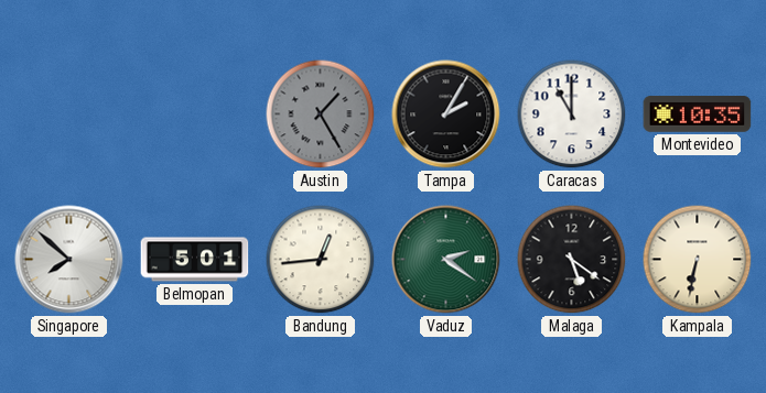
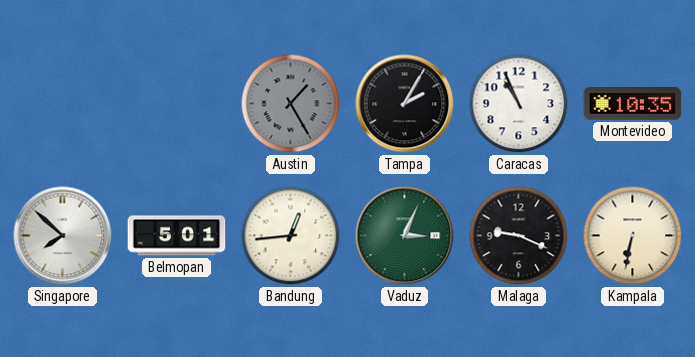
Caracas: 11:00 -> 10:56
Vaduz: 2:21 -> 3:04
Malaga: 5:21 -> 9:19
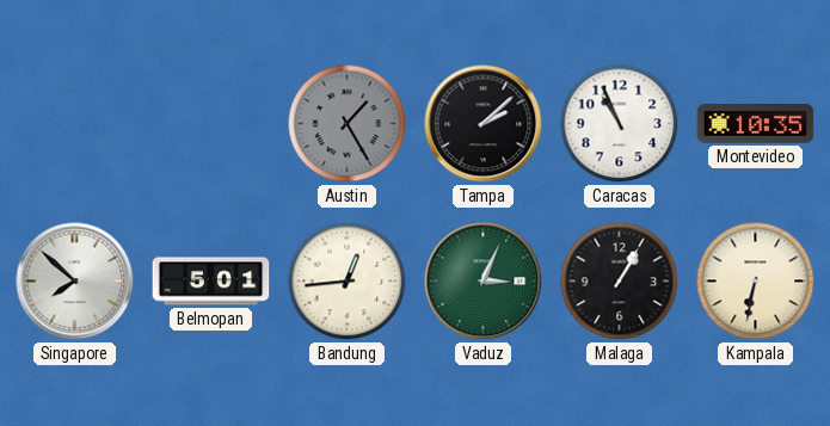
Tampa: 2:05 -> 2:08
Malaga: 9:19 -> 1:05
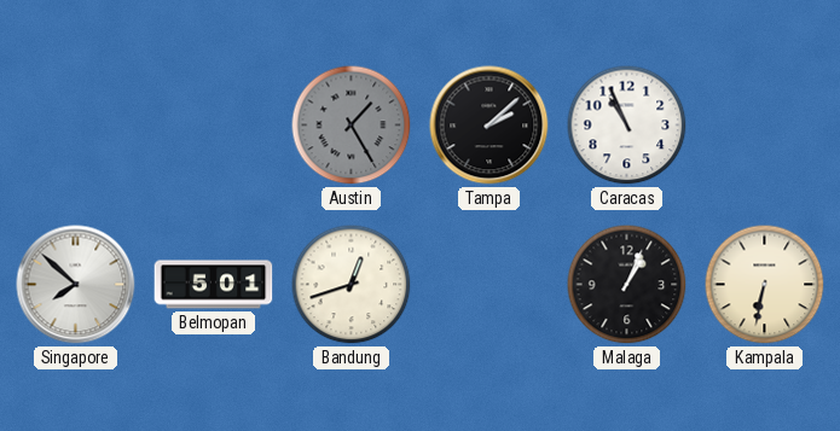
Montevideo: 10:35 -> none
Bandung: 12:44 -> 12:42
Vaduz: 3:04 -> none
Malaga: 1:05 -> 1:04
